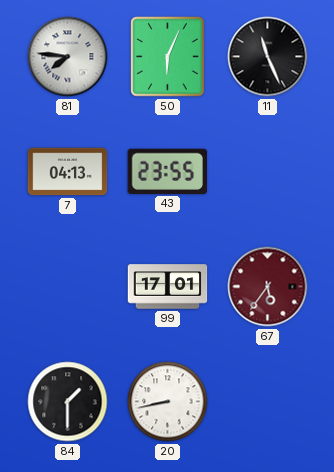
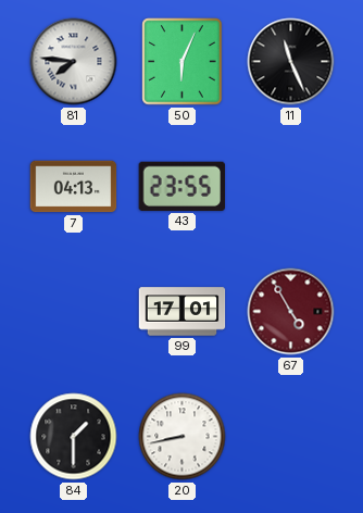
67: 5:36 -> 4:55
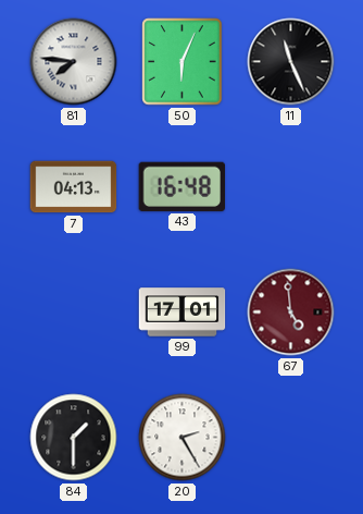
43: 23:55 -> 16:48
67: 4:55 -> 4:59
20: 8:43 -> 2:25
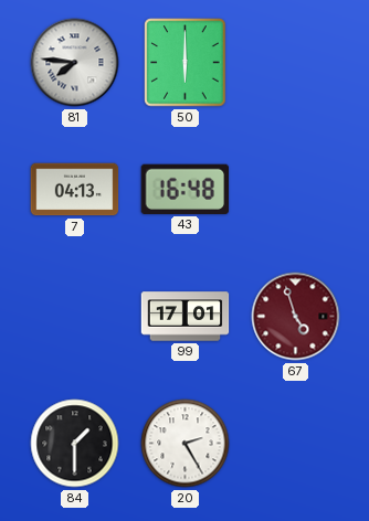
50: 6:04 -> 6:00
11: 11:26 -> none
67: 4:59 -> 4:57
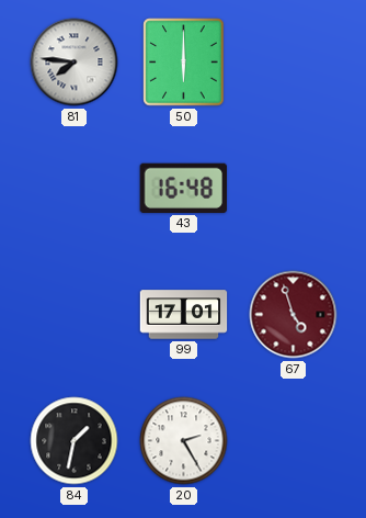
7: 04:13 -> none
84: 1:30 -> 1:32
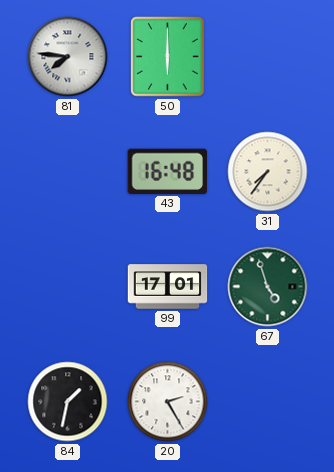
31: none -> 7:36
67 dial: burgundy -> green
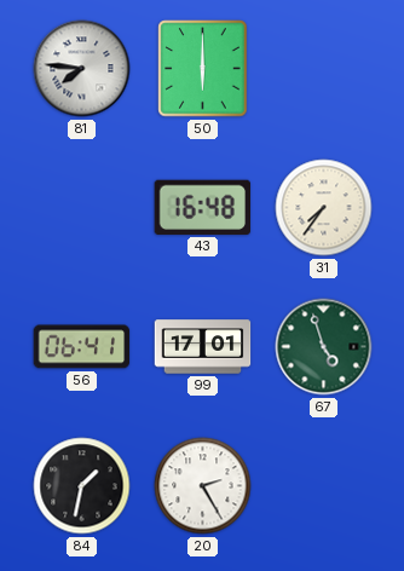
56: none -> 06:41
